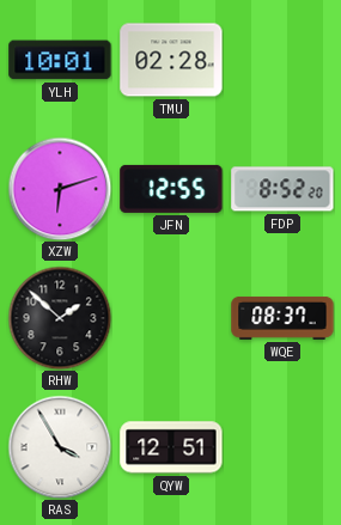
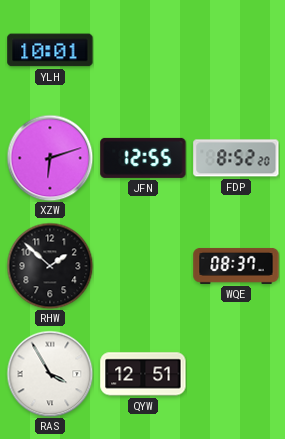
TMU: 02:28 -> none
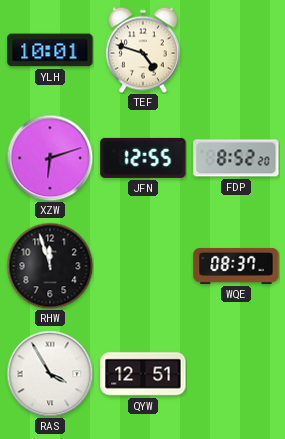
TEF: none -> 4:48
RHW: 1:52 -> 11:57
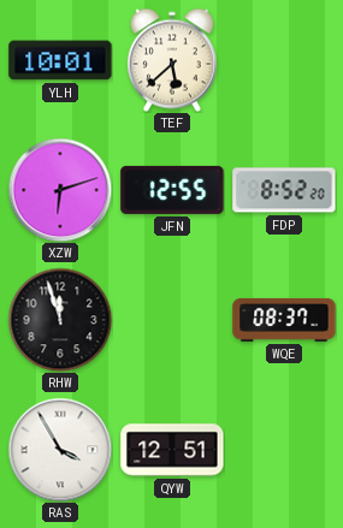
TEF: 4:48 -> 5:38
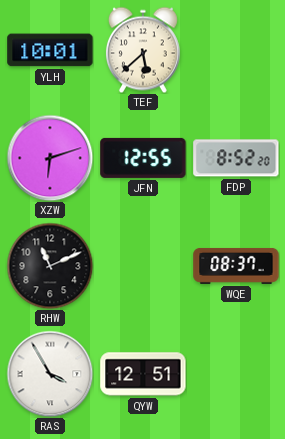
RHW: 11:57 -> 11:11
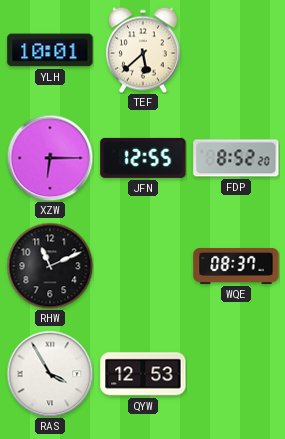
XZW: 6:12 -> 6:15
QYW: 12:51 -> 12:53
